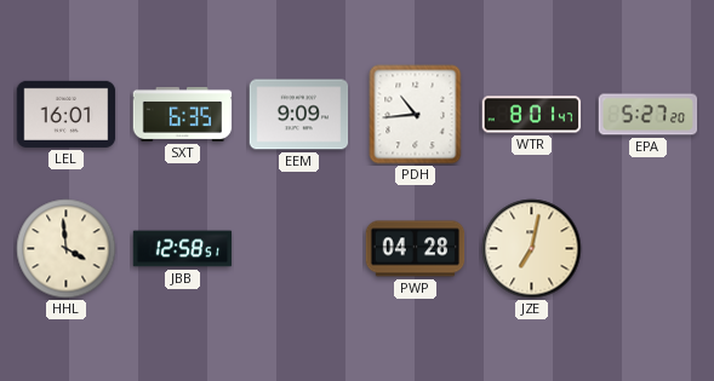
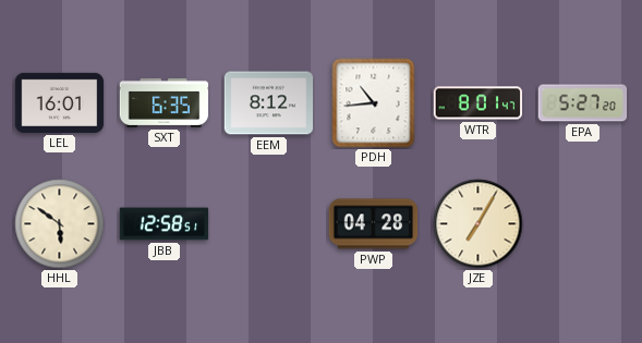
EEM: 9:09 -> 8:12
HHL: 3:59 -> 5:51
JZE: 7:02 -> 7:05
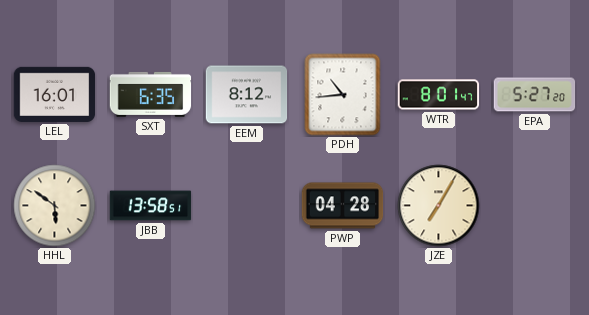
JBB: 12:58 -> 13:58
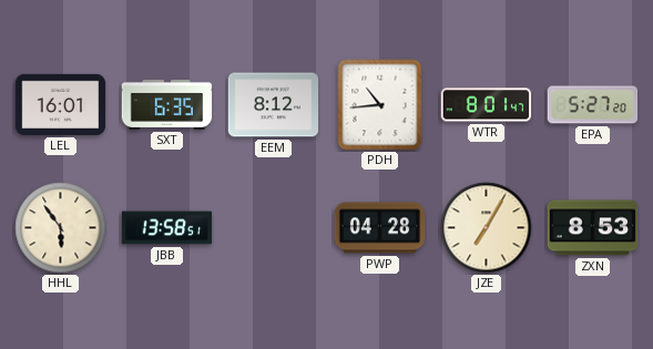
HHL: 5:51 -> 5:54
ZXN: none -> 8:53
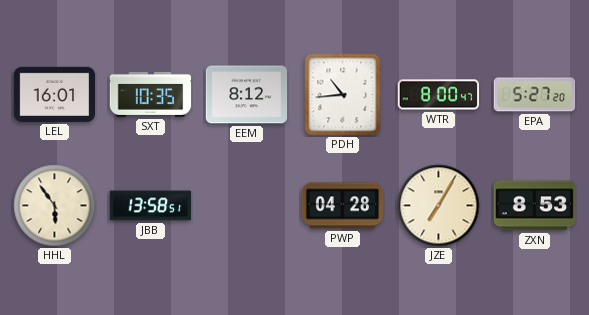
SXT: 6:35 -> 10:35
WTR: 8:01 -> 8:00
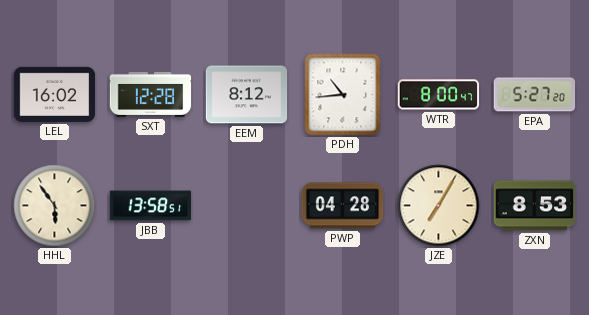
LEL: 16:01 -> 16:02
SXT: 10:35 -> 12:28
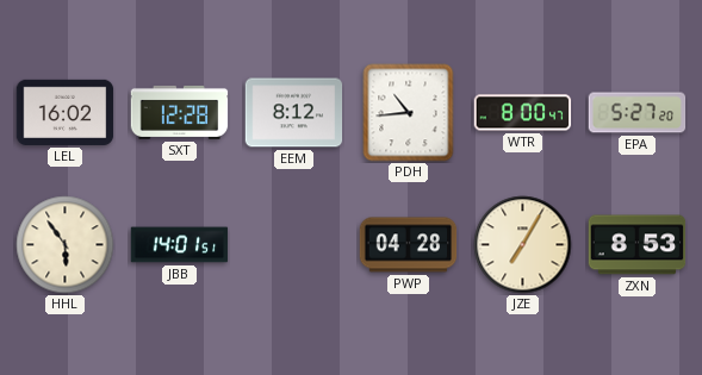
JBB: 13:58 -> 14:01
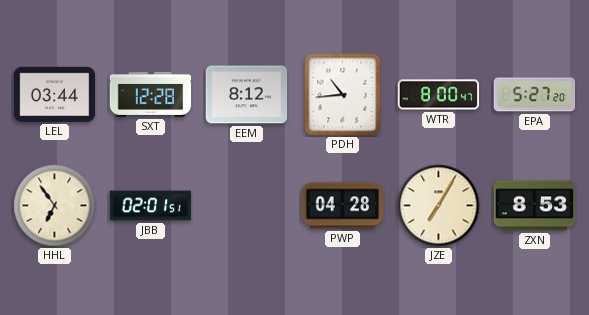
LEL: 16:02 -> 03:44
HHL: 5:54 -> 6:54
JBB: 14:01 -> 02:01
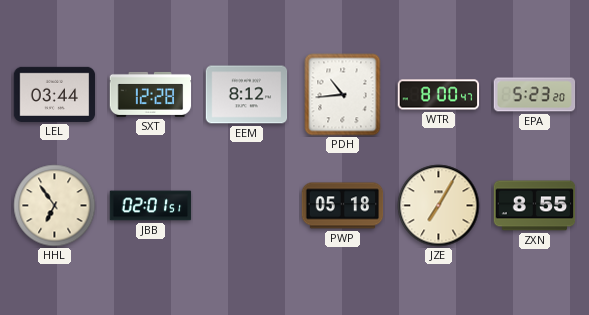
EPA: 5:27 -> 5:23
PWP: 04:28 -> 05:18
ZXN: 8:53 -> 8:55
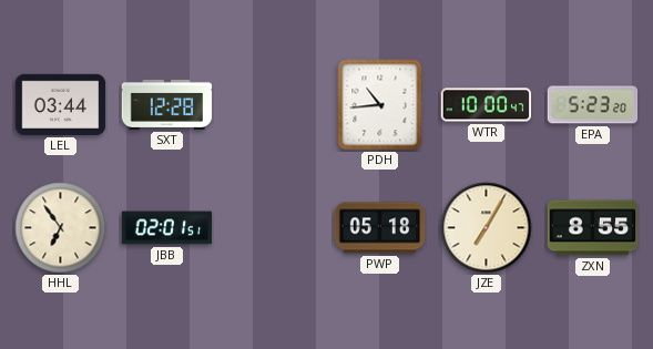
EEM: 8:12 -> none
WTR: 8:00 -> 10:00
